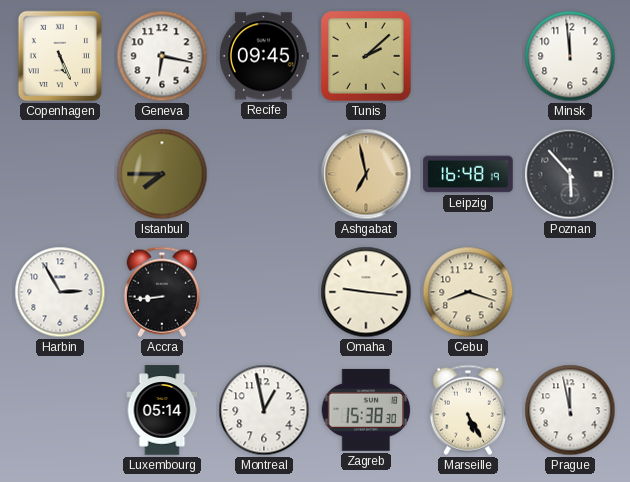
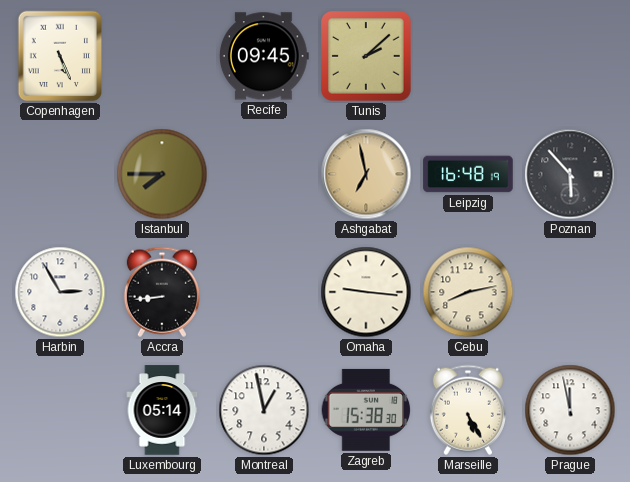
Geneva: 6:17 -> none
Minsk: 11:59 -> none
Cebu: 8:18 -> 8:13
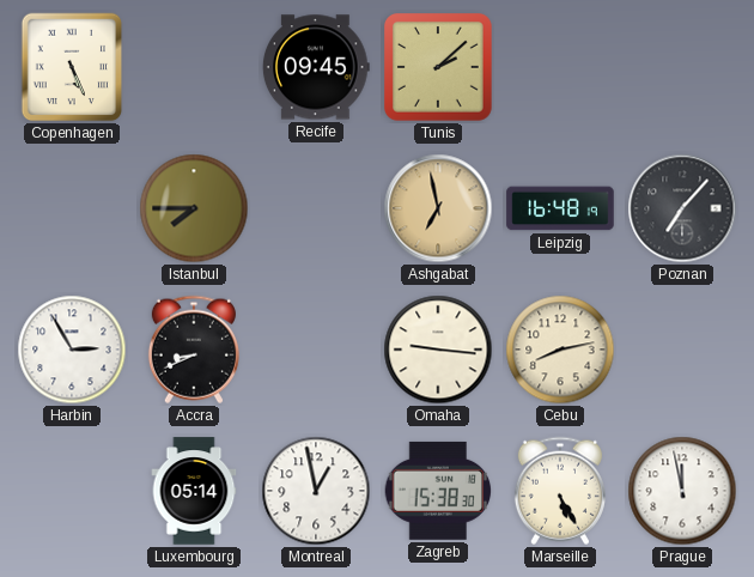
Poznan: 5:53 -> 7:07
Accra: 8:44 -> 8:41
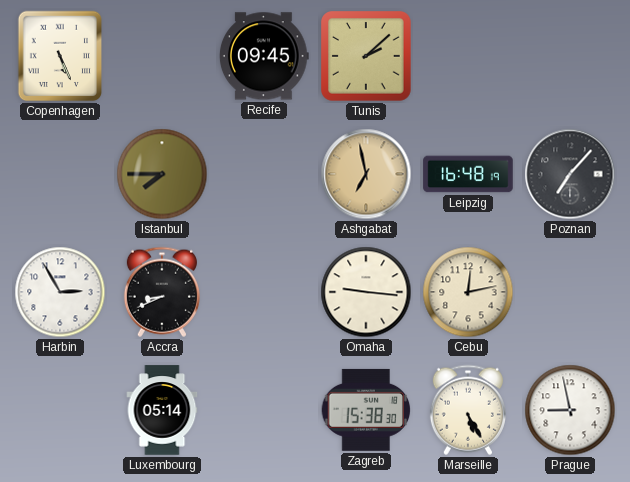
Cebu: 8:13 -> 12:13
Montreal: 12:58 -> none
Prague: 11:58 -> 8:58
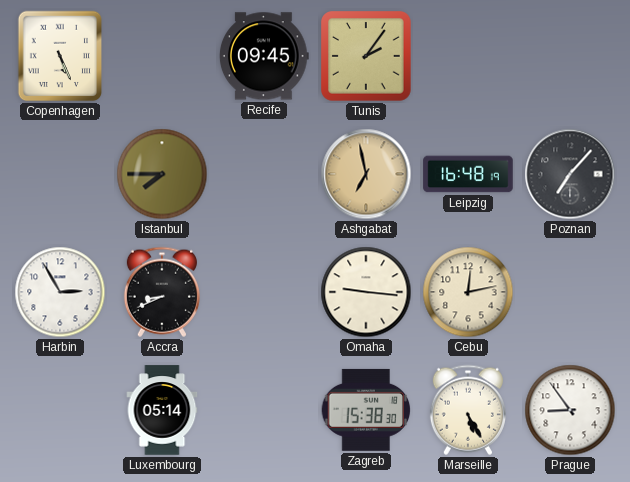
Tunis: 2:08 -> 2:06
Prague: 8:58 -> 8:54
